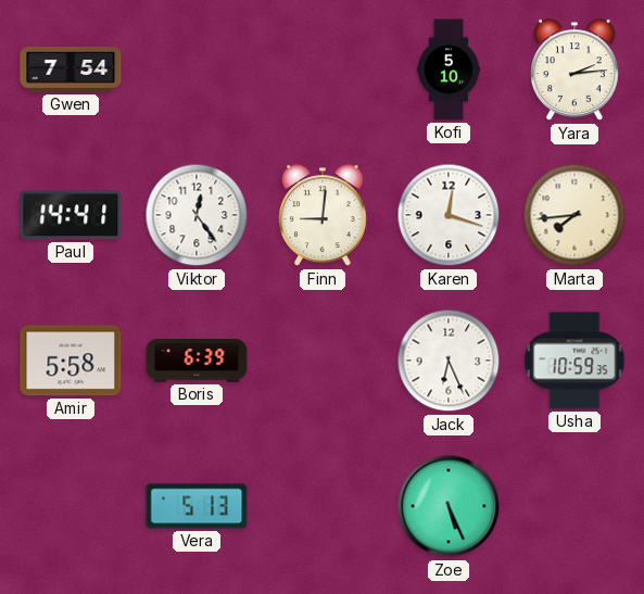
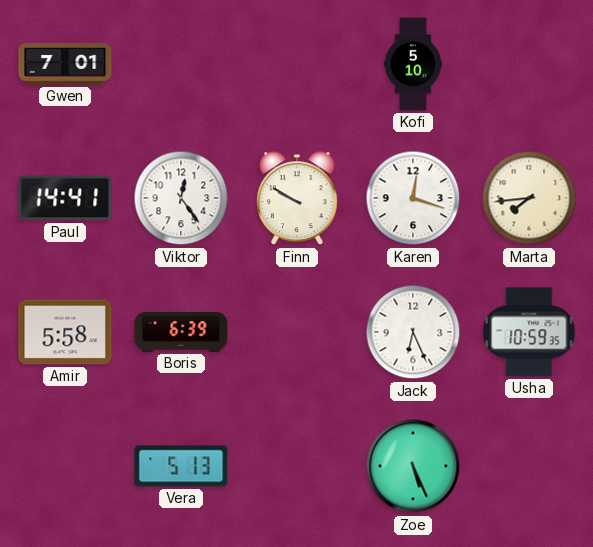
Gwen: 7:54 -> 7:01
Yara: 2:14 -> none
Finn: 9:01 -> 9:50
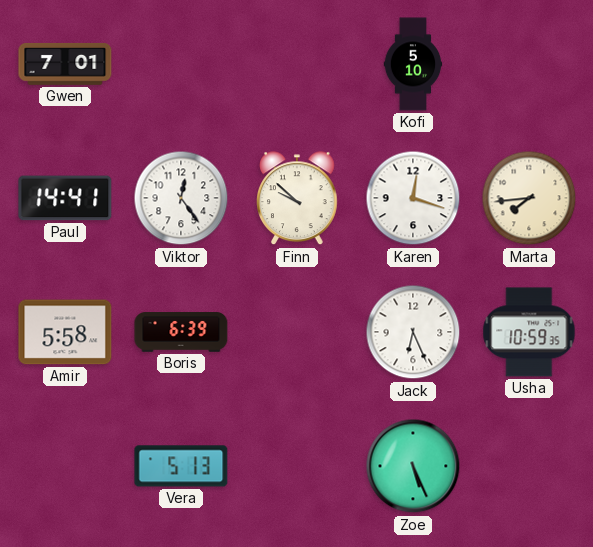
Finn: 9:50 -> 9:52
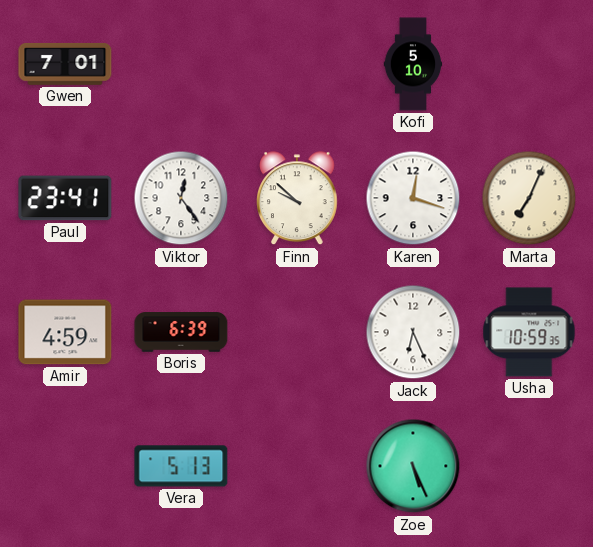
Paul: 14:41 -> 23:41
Marta: 7:44 -> 7:04
Amir: 5:58 -> 4:59
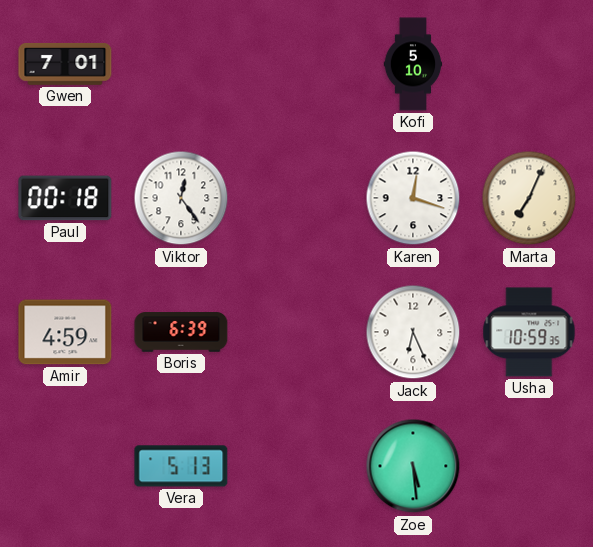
Paul: 23:41 -> 00:18
Finn: 9:52 -> none
Zoe: 5:26 -> 5:29
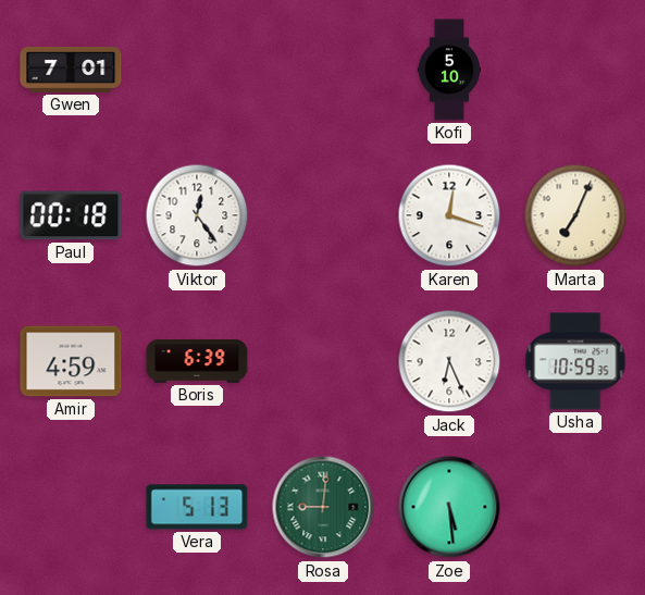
Rosa: none -> 9:01
